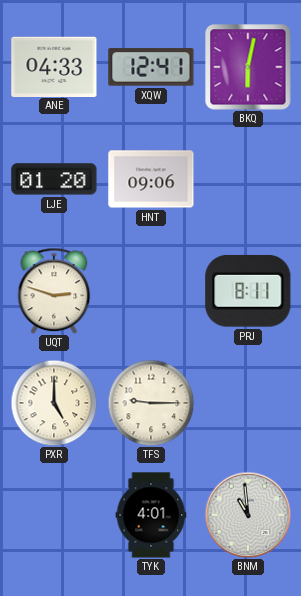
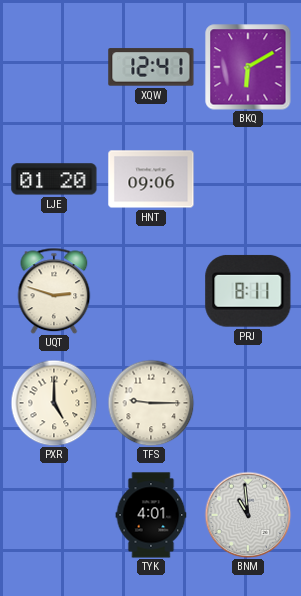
ANE: 04:33 -> none
BKQ: 6:02 -> 6:10
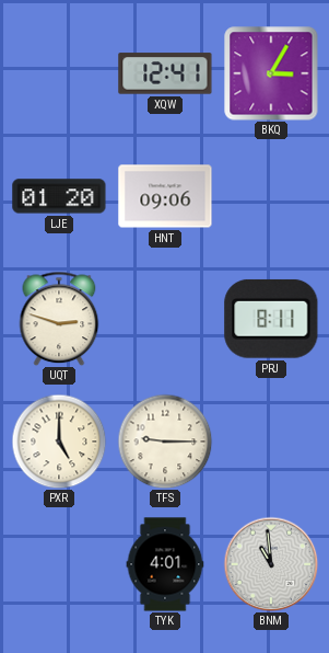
BKQ: 6:10 -> 3:05
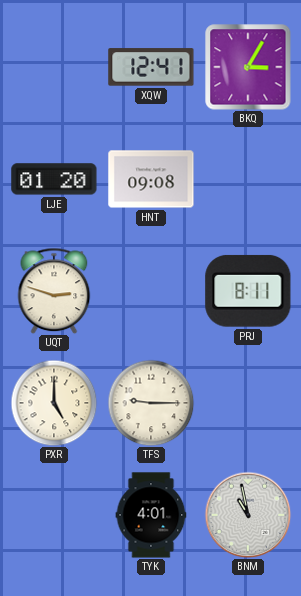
HNT: 09:06 -> 09:08
BNM: 10:59 -> 10:58
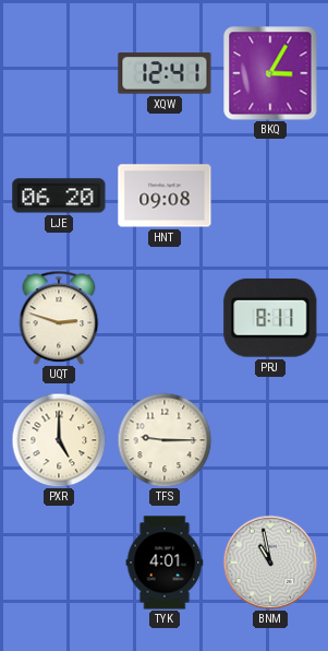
LJE: 01:20 -> 06:20
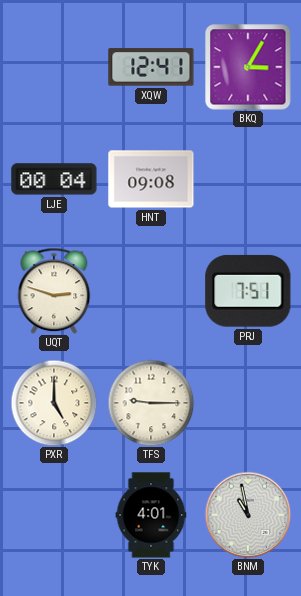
LJE: 06:20 -> 00:04
PRJ: 8:11 -> 7:51
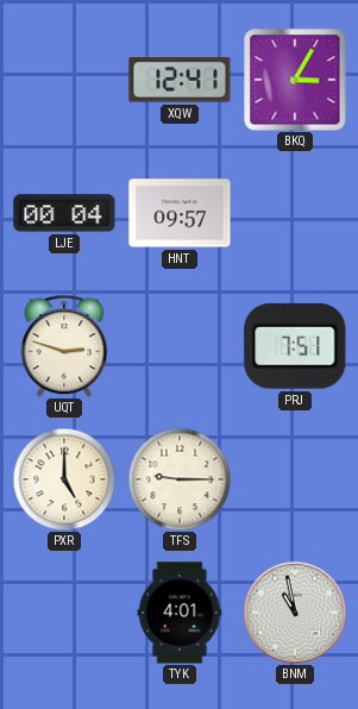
HNT: 09:08 -> 09:57
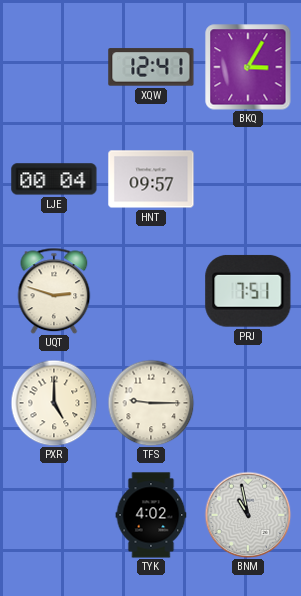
TYK: 4:01 -> 4:02
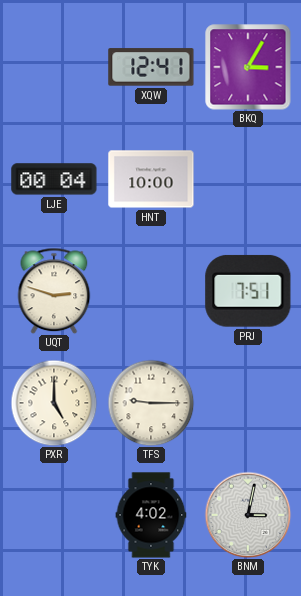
HNT: 09:57 -> 10:00
BNM: 10:58 -> 3:02
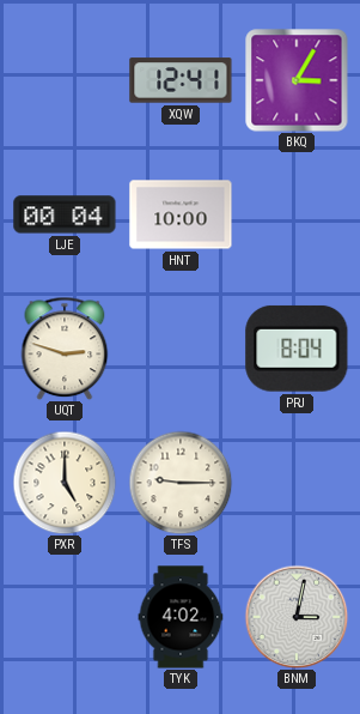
PRJ: 7:51 -> 8:04
